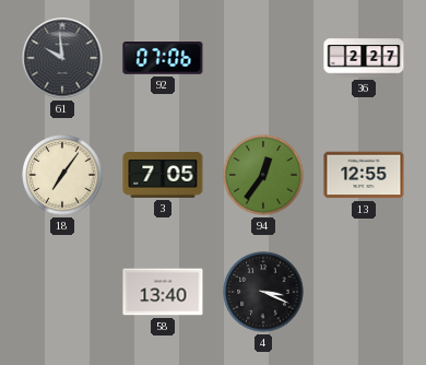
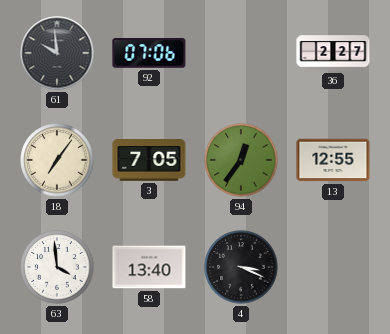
63: none -> 3:59
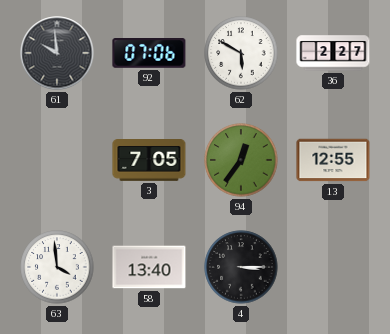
62: none -> 5:50
18: 7:06 -> none
4: 3:19 -> 3:15
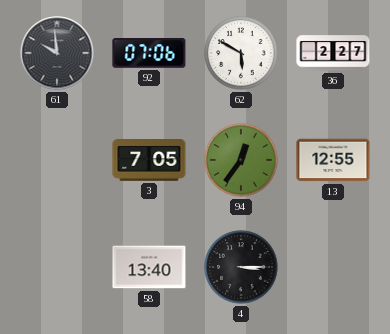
63: 3:59 -> none
